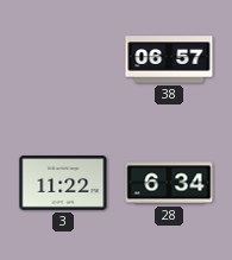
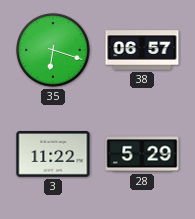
35: none -> 6:18
28: 6:34 -> 5:29
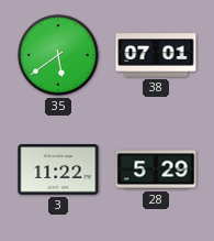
35: 6:18 -> 5:39
38: 06:57 -> 07:01
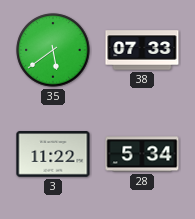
38: 07:01 -> 07:33
28: 5:29 -> 5:34
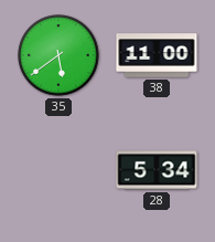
38: 07:33 -> 11:00
3: 11:22 -> none
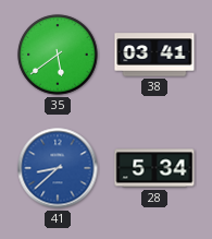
38: 11:00 -> 03:41
41: none -> 8:38
